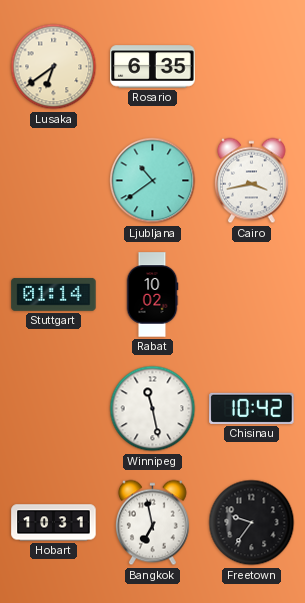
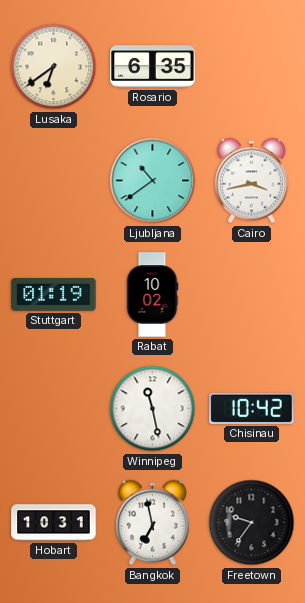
Stuttgart: 01:14 -> 01:19
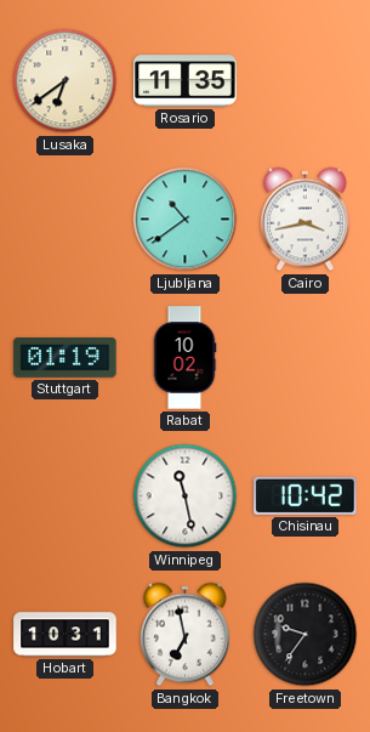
Rosario: 6:35 -> 11:35
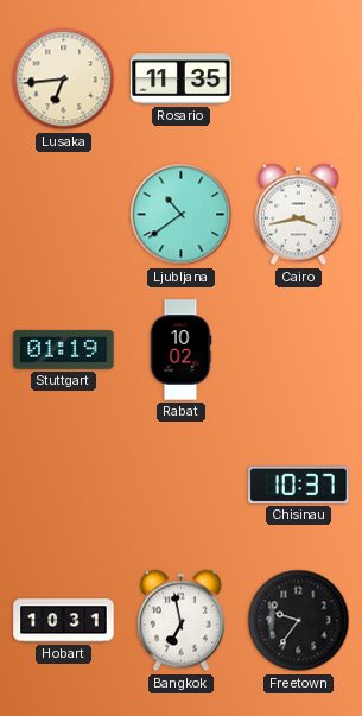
Lusaka: 6:39 -> 6:44
Winnipeg: 11:28 -> none
Chisinau: 10:42 -> 10:37
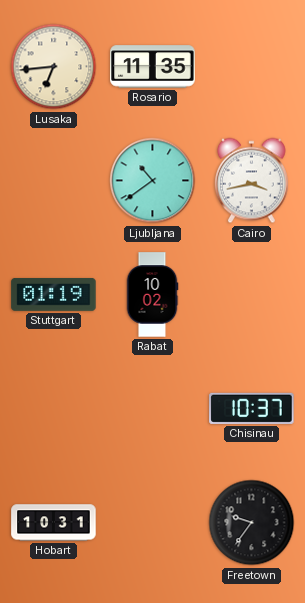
Bangkok: 6:58 -> none
